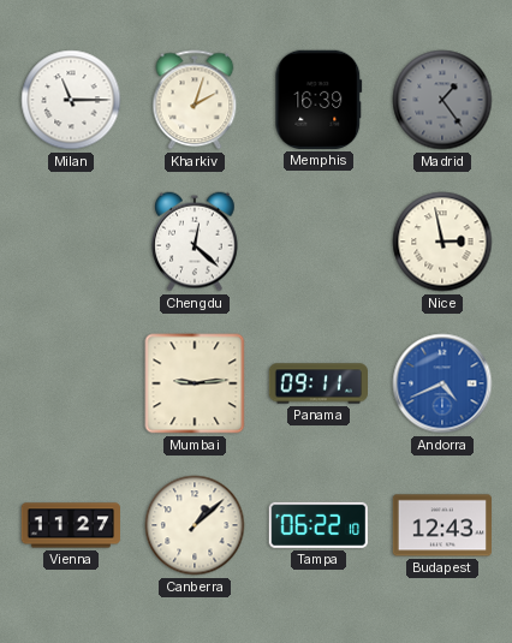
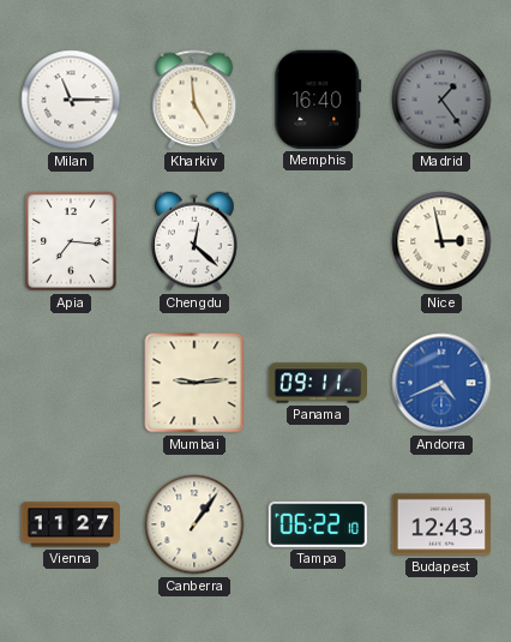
Kharkiv: 2:03 -> 4:59
Memphis: 16:39 -> 16:40
Apia: none -> 7:16
Canberra: 1:08 -> 1:06
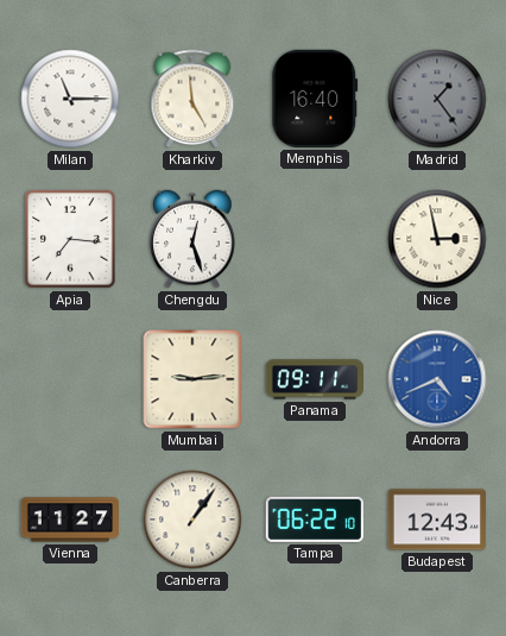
Chengdu: 12:22 -> 12:27
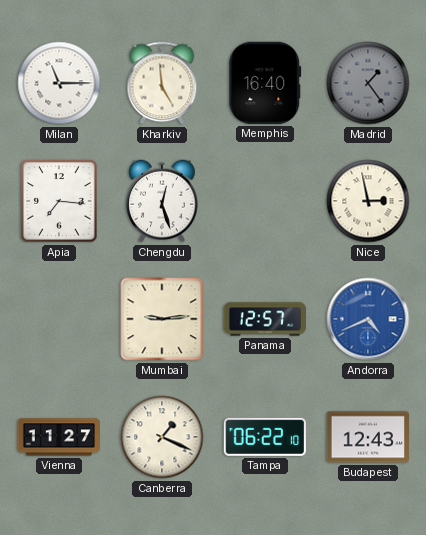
Panama: 09:11 -> 12:57
Canberra: 1:06 -> 1:19
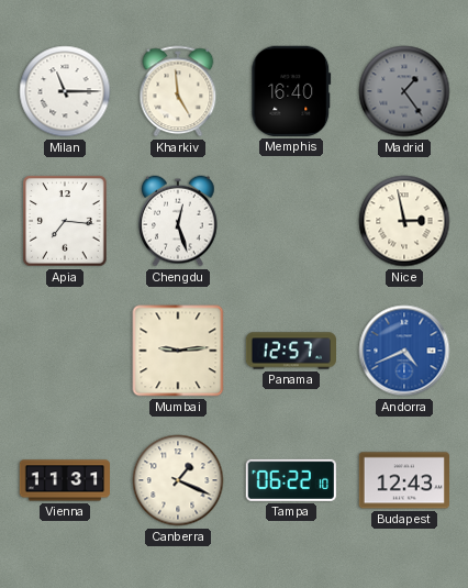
Vienna: 11:27 -> 11:31
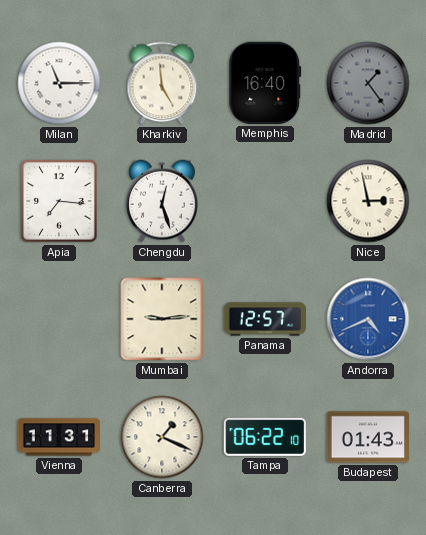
Budapest: 12:43 -> 01:43
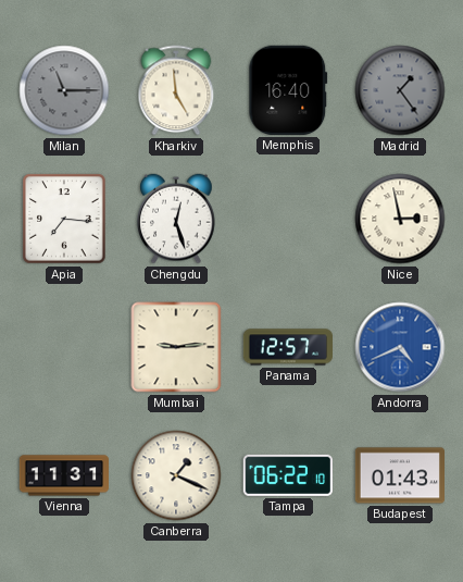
Milan dial: white -> grey
